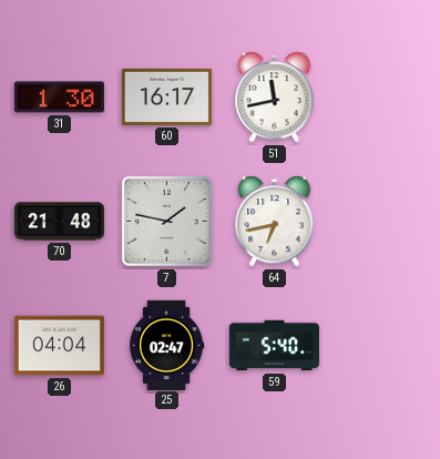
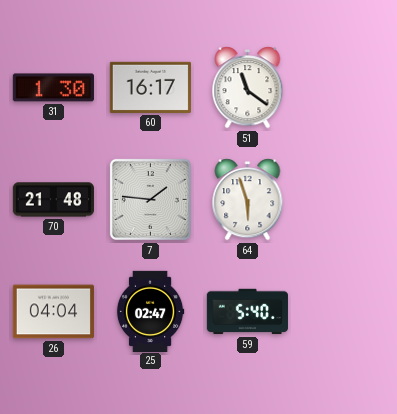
51: 11:43 -> 11:21
7: 1:47 -> 1:46
64: 6:43 -> 5:57
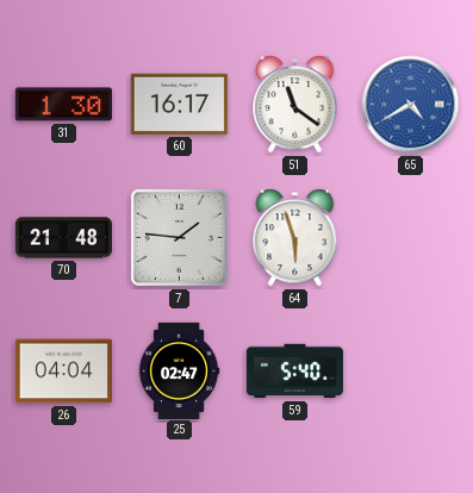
65: none -> 4:40
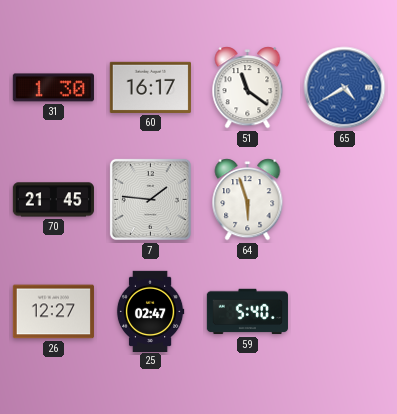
70: 21:48 -> 21:45
26: 04:04 -> 12:27
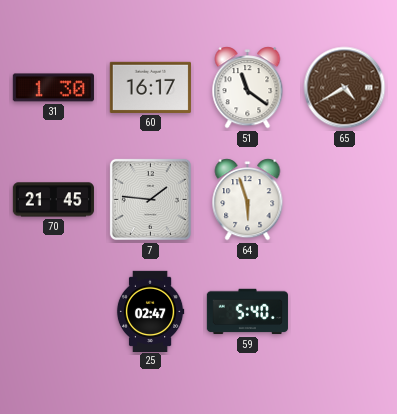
65 dial: blue -> brown
26: 12:27 -> none
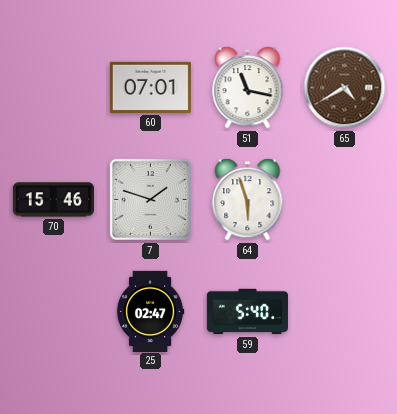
31: 1:30 -> none
60: 16:17 -> 07:01
51: 11:21 -> 11:17
70: 21:45 -> 15:46
7: 1:46 -> 1:48
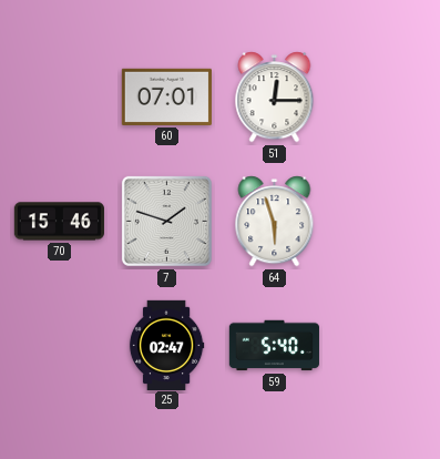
51: 11:17 -> 12:15
65: 4:40 -> none
